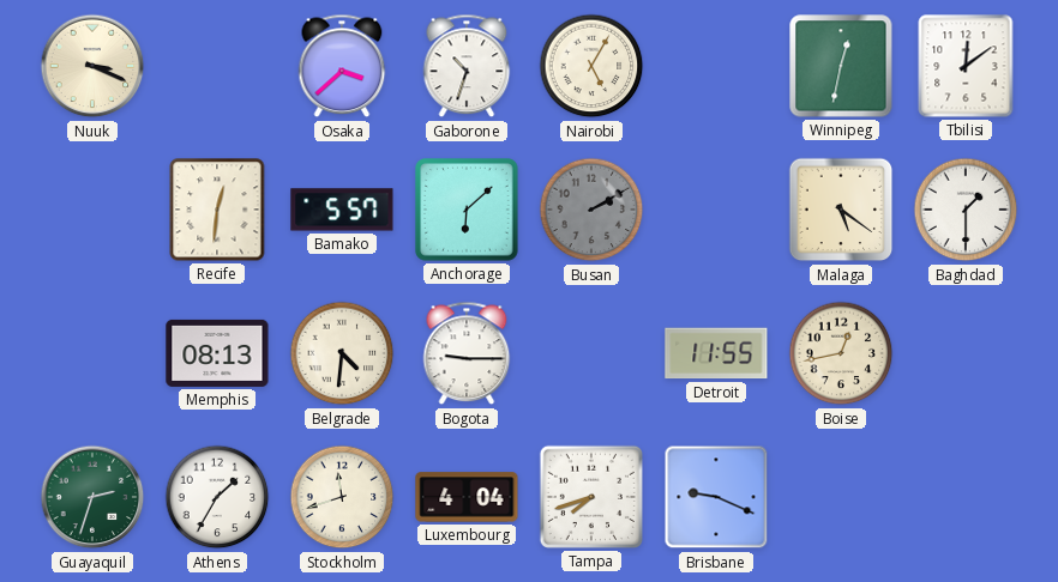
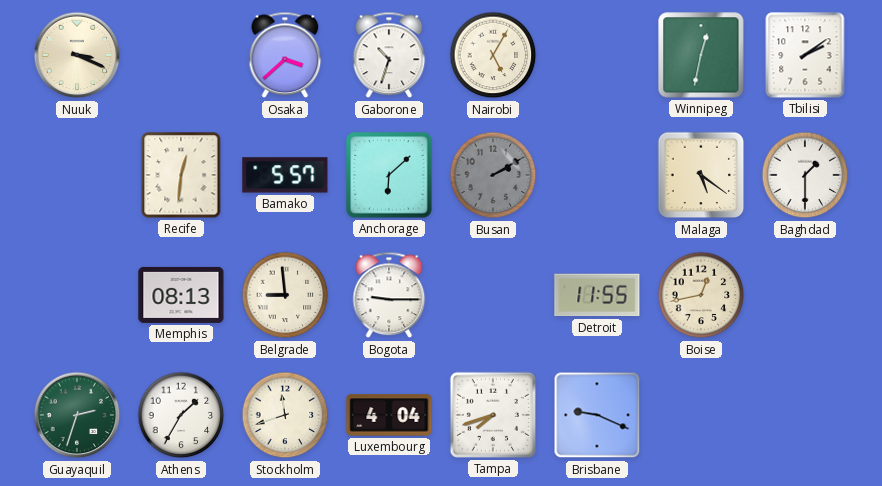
Tbilisi: 12:09 -> 2:09
Belgrade: 4:31 -> 8:59
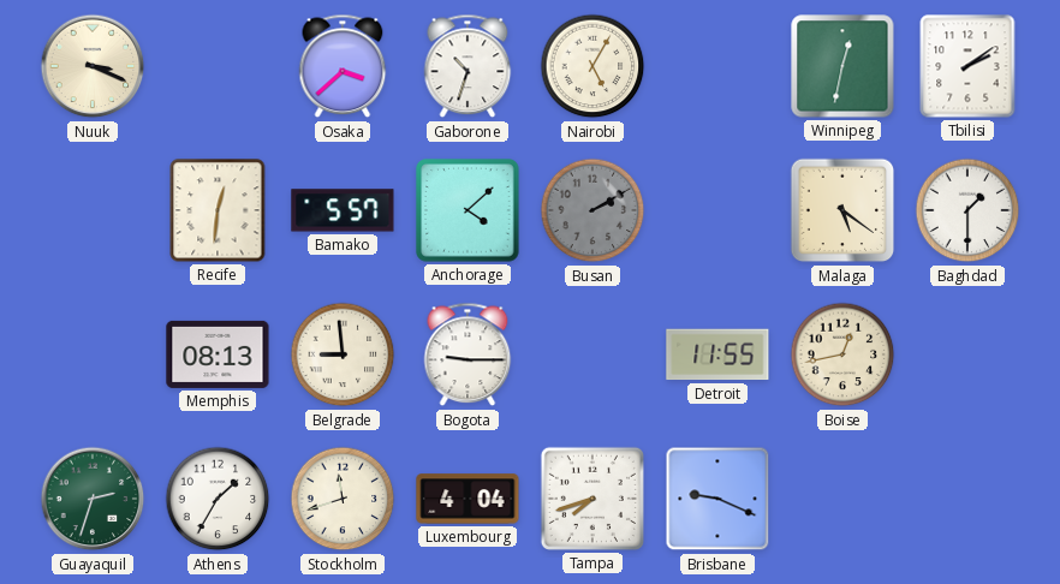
Anchorage: 6:08 -> 4:08
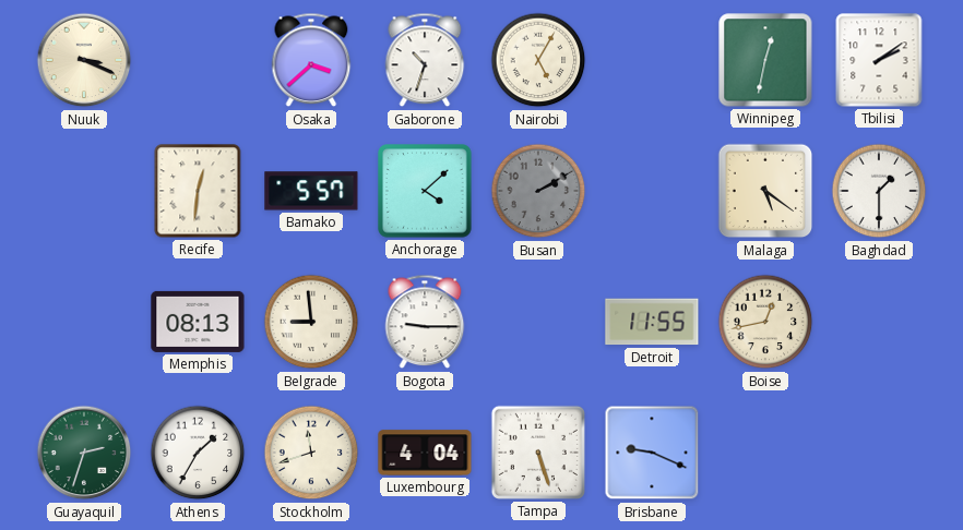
Tampa: 7:42 -> 5:27
